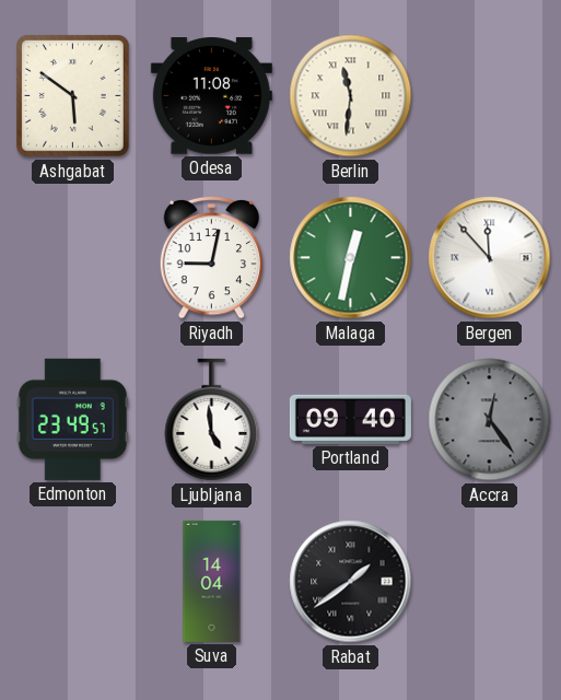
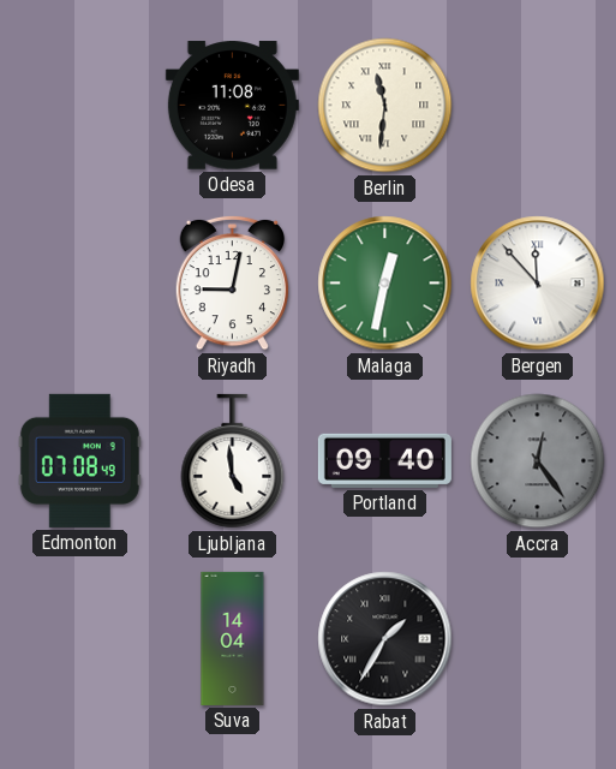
Ashgabat: 5:51 -> none
Edmonton: 23:49 -> 07:08
Rabat: 1:39 -> 1:35
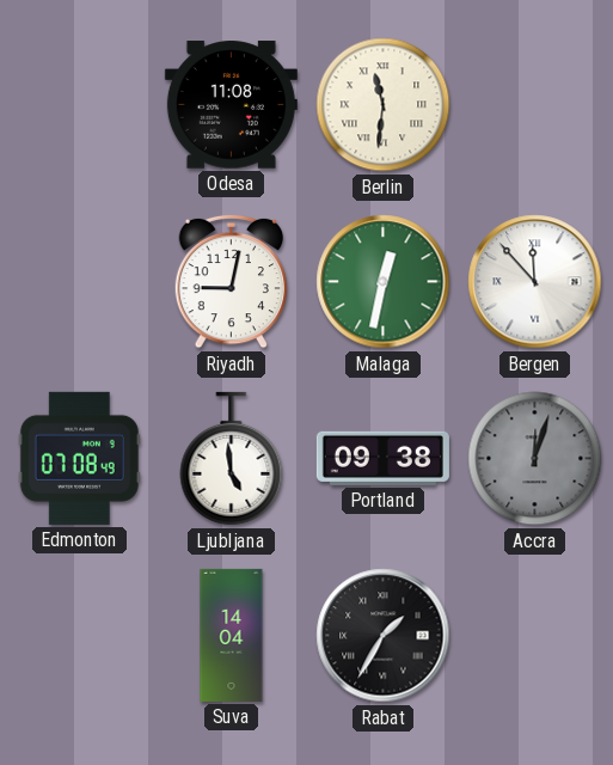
Portland: 09:40 -> 09:38
Accra: 12:24 -> 12:03
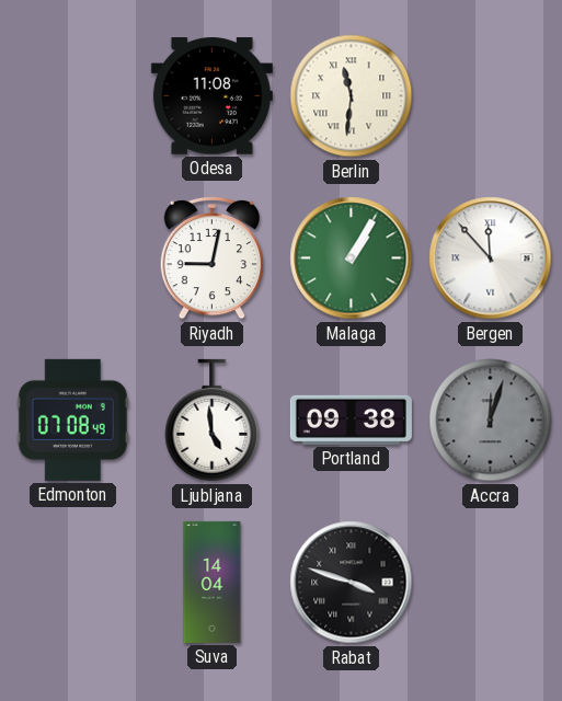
Malaga: 12:32 -> 1:05
Rabat: 1:35 -> 3:48
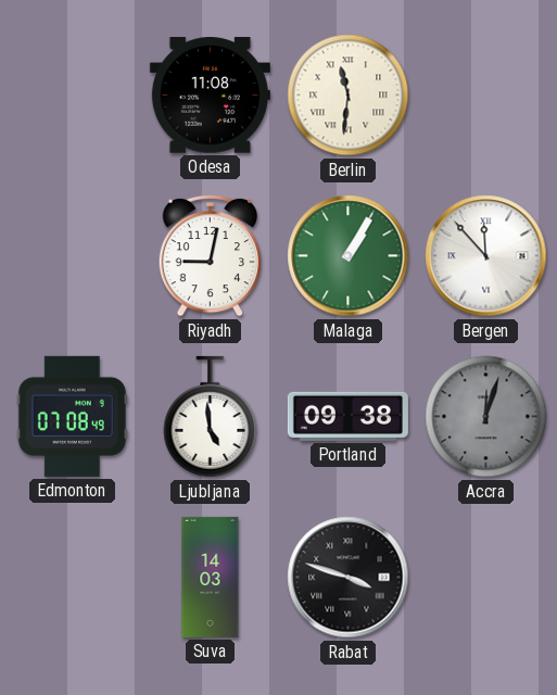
Suva: 14:04 -> 14:03
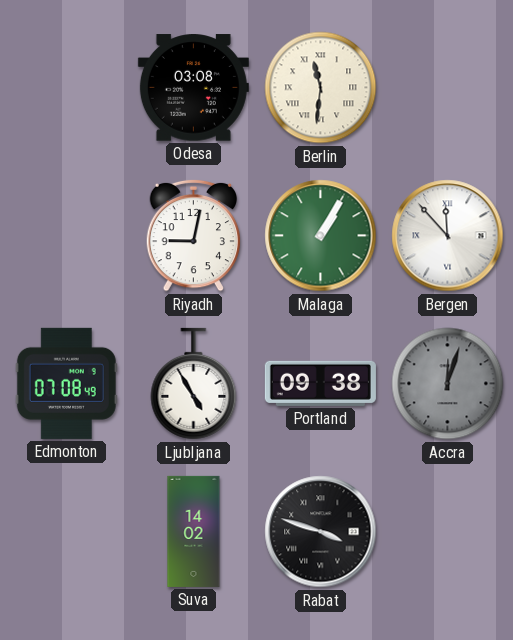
Odesa: 11:08 -> 03:08
Ljubljana: 4:59 -> 4:55
Suva: 14:03 -> 14:02
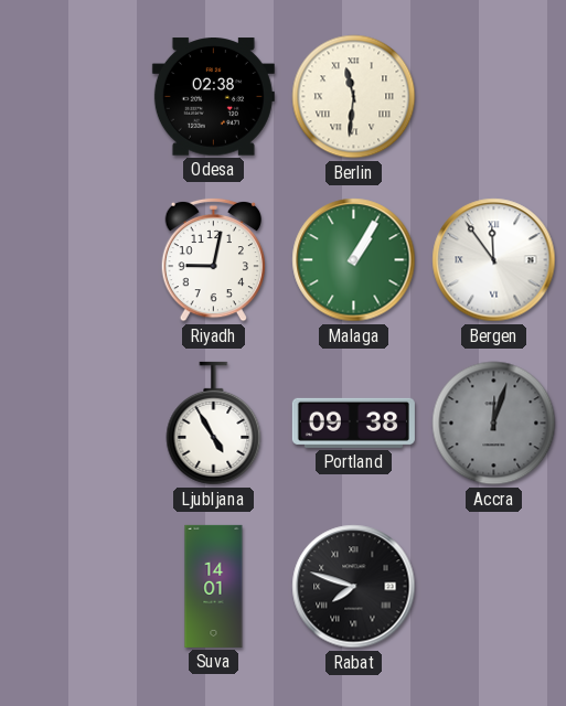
Odesa: 03:08 -> 02:38
Bergen: 11:53 -> 11:54
Edmonton: 07:08 -> none
Suva: 14:02 -> 14:01
Rabat: 3:48 -> 7:48
